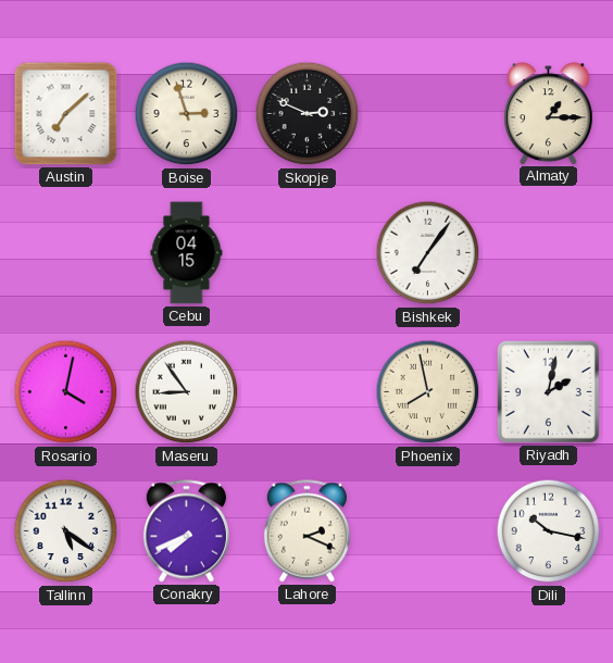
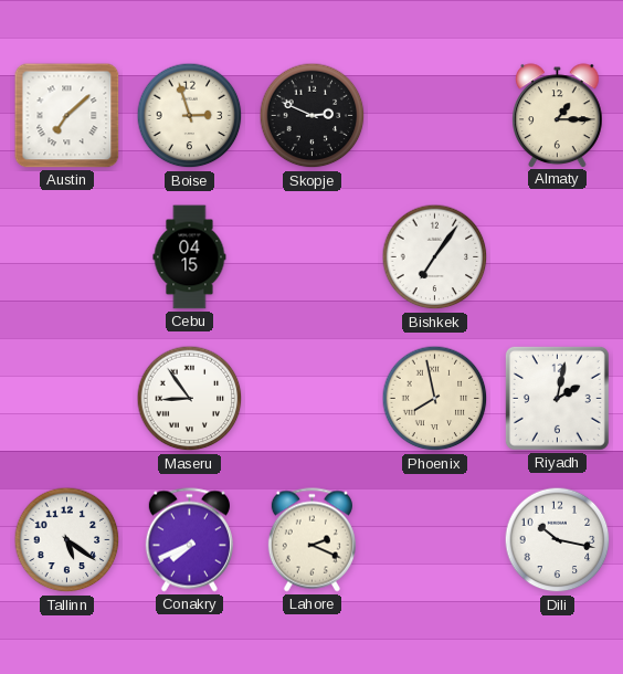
Rosario: 4:02 -> none
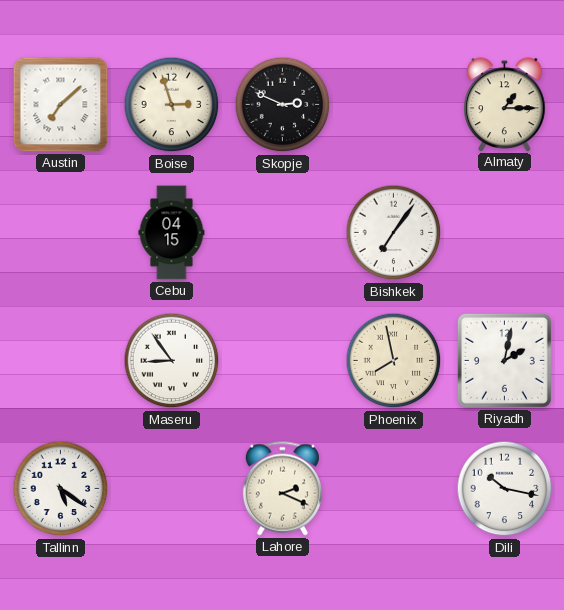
Conakry: 7:41 -> none
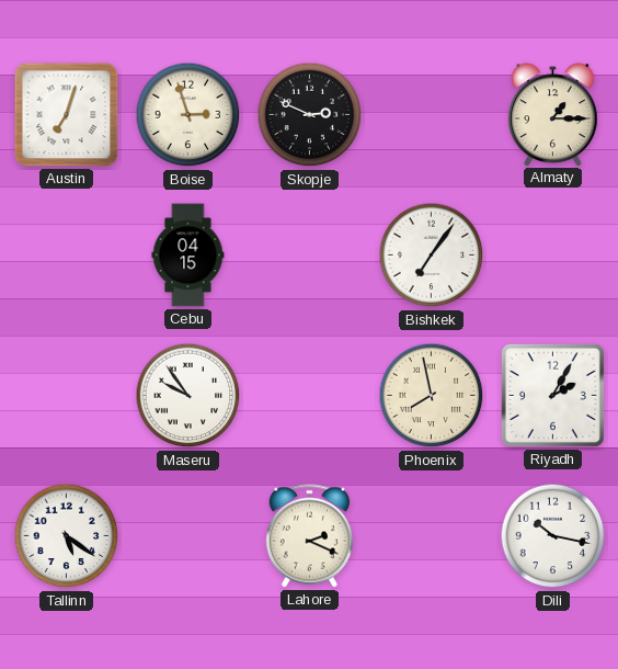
Austin: 7:08 -> 7:03
Maseru: 8:54 -> 9:54
Riyadh: 2:02 -> 2:05
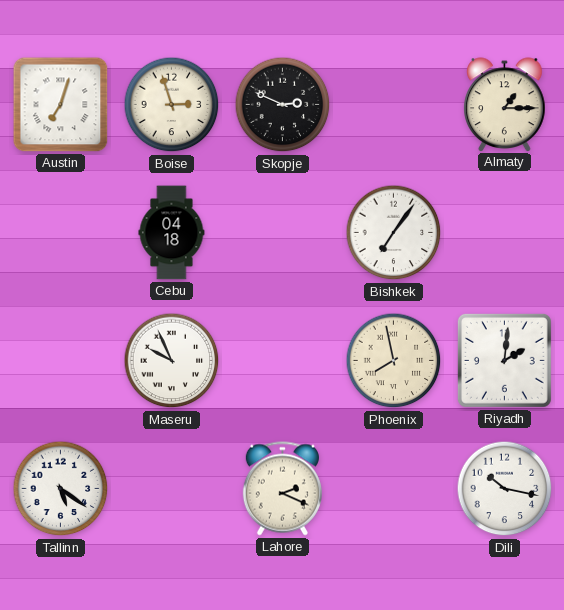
Cebu: 04:15 -> 04:18
Maseru: 9:54 -> 9:56
Riyadh: 2:05 -> 2:01
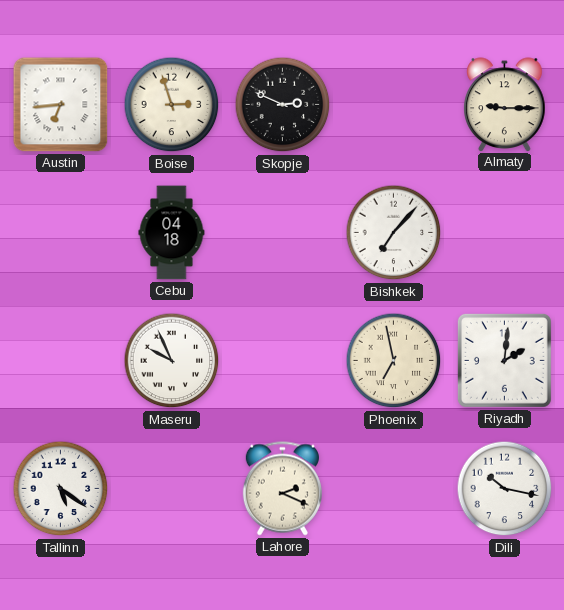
Austin: 7:03 -> 6:44
Almaty: 1:15 -> 9:15
Bishkek: 7:06 -> 7:07
Phoenix: 7:58 -> 6:58
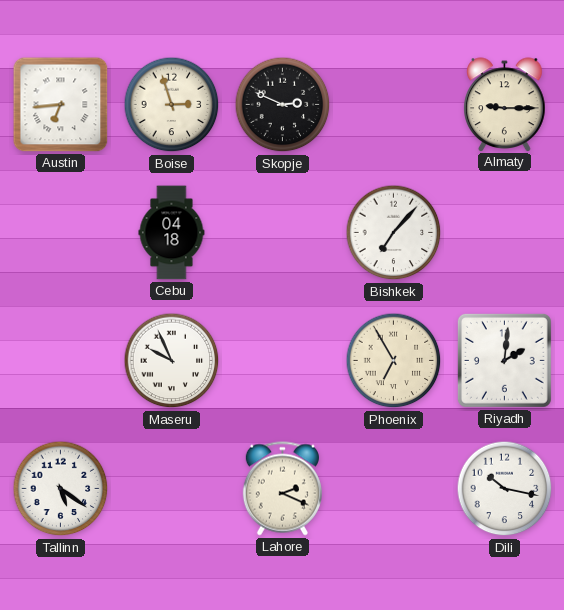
Phoenix: 6:58 -> 6:55
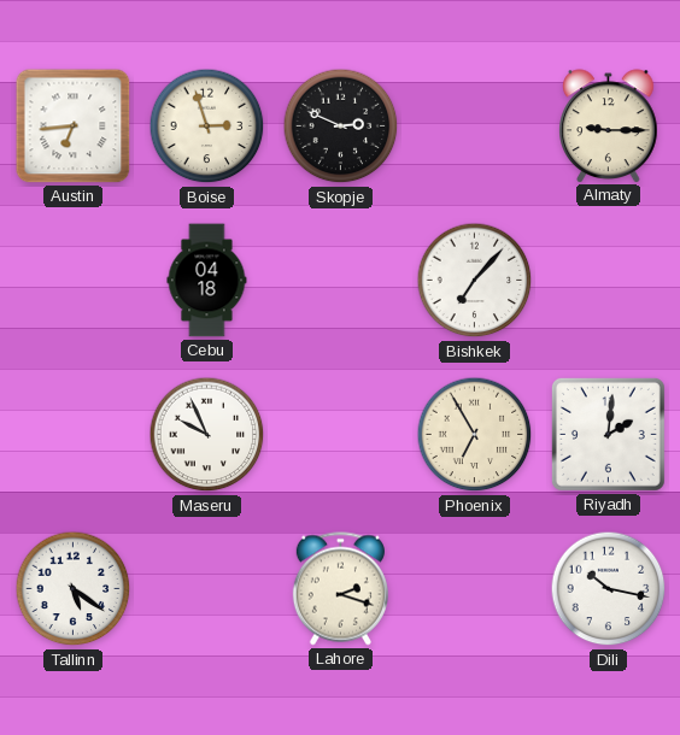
Lahore: 2:19 -> 2:18
